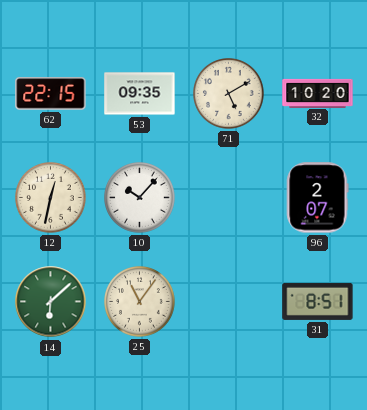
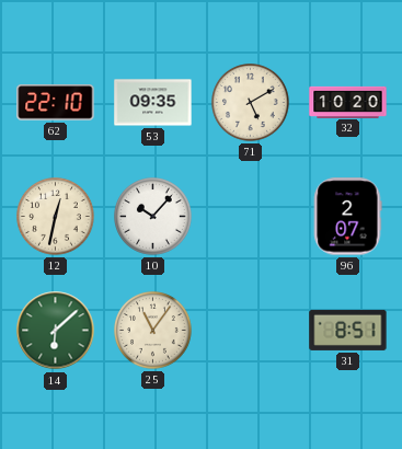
62: 22:15 -> 22:10
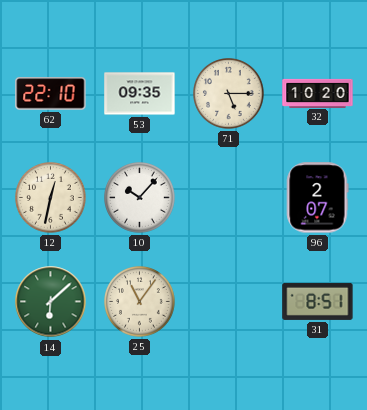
71: 5:10 -> 5:15
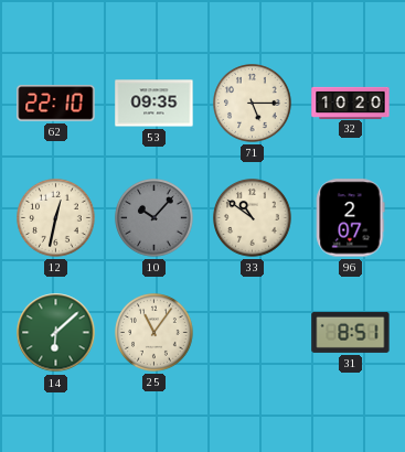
10 dial: white -> grey
33: none -> 10:51
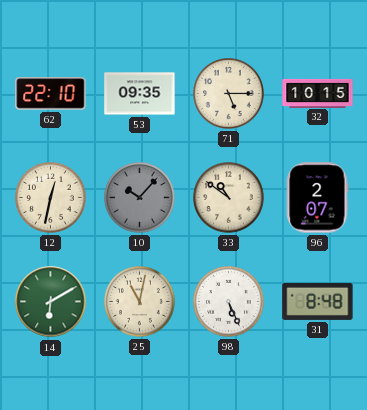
32: 10:20 -> 10:15
14: 6:08 -> 6:10
25: 11:06 -> 11:02
98: none -> 5:26
31: 8:51 -> 8:48
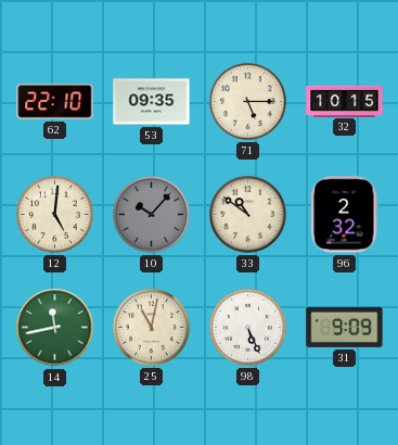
12: 12:32 -> 5:01
96: 2:07 -> 2:32
14: 6:10 -> 11:43
31: 8:48 -> 9:09
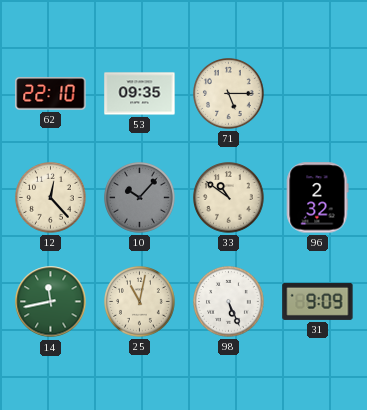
32: 10:15 -> none
12: 5:01 -> 12:23
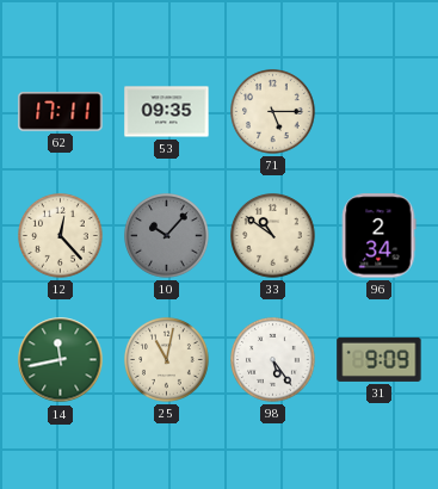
62: 22:10 -> 17:11
96: 2:32 -> 2:34
98: 5:26 -> 5:24
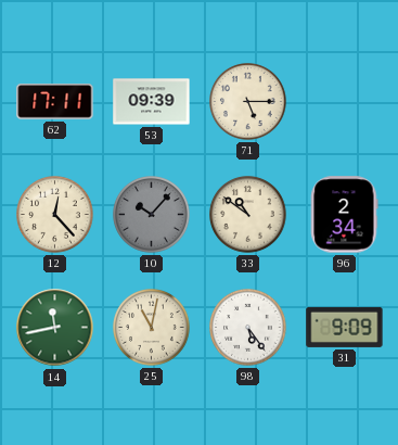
53: 09:35 -> 09:39
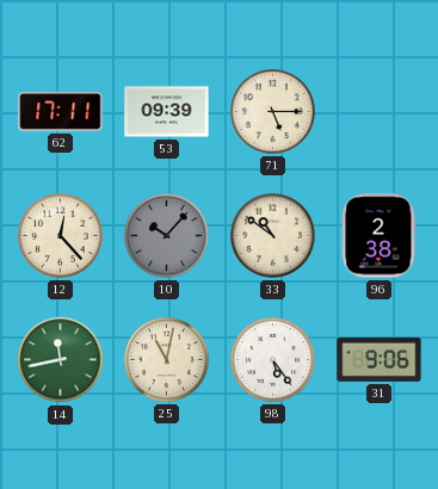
96: 2:34 -> 2:38
31: 9:09 -> 9:06
